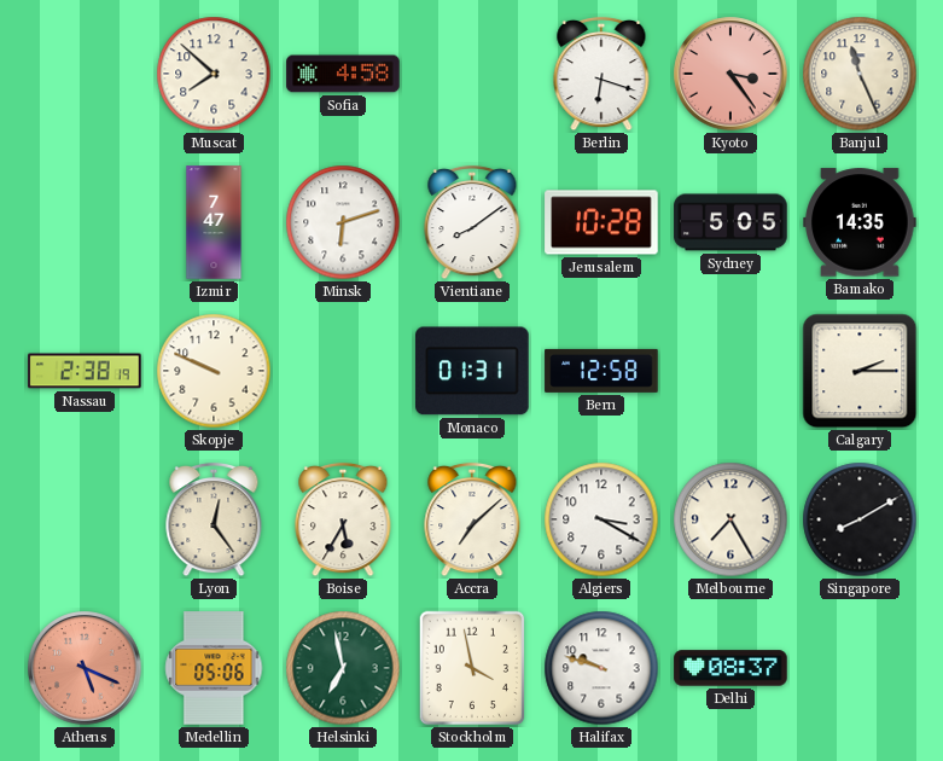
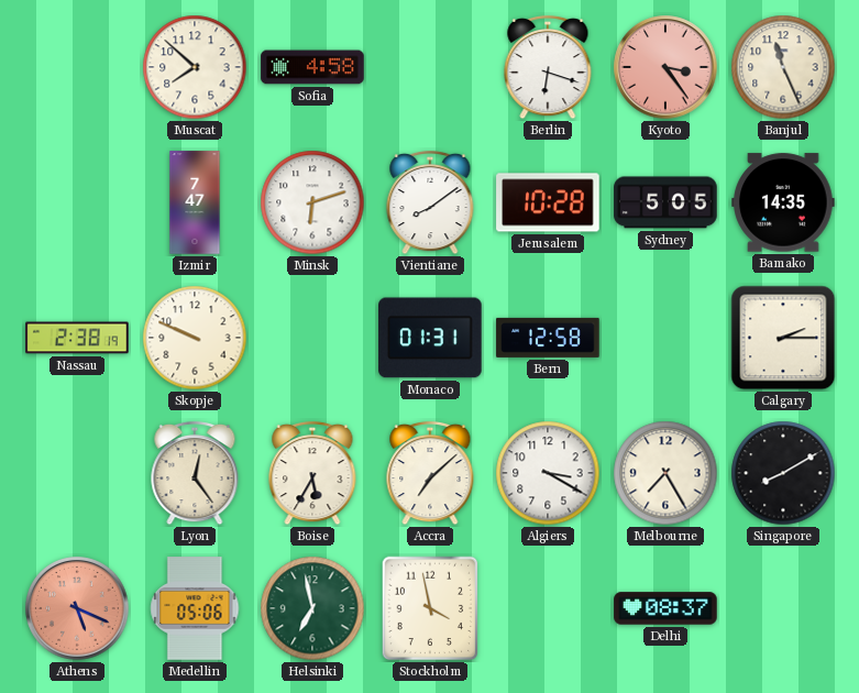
Halifax: 9:48 -> none
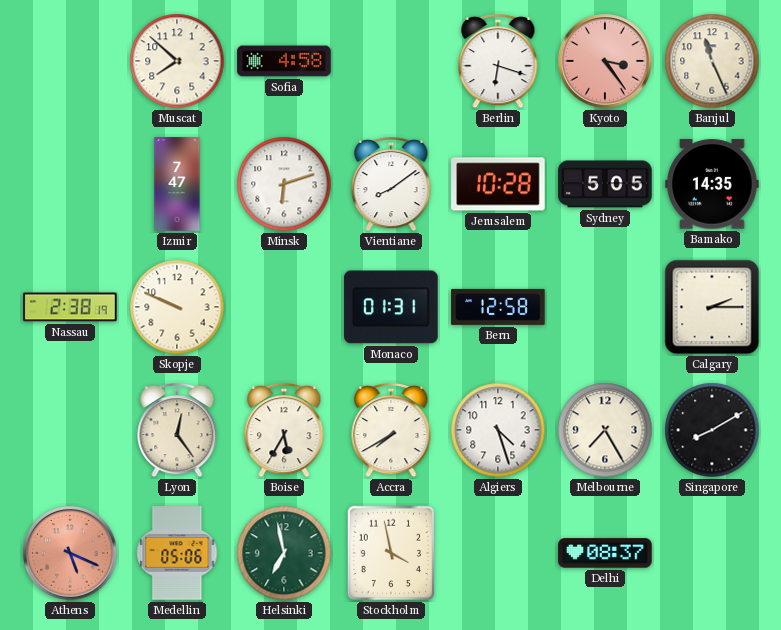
Accra: 7:08 -> 7:40
Algiers: 3:20 -> 4:27
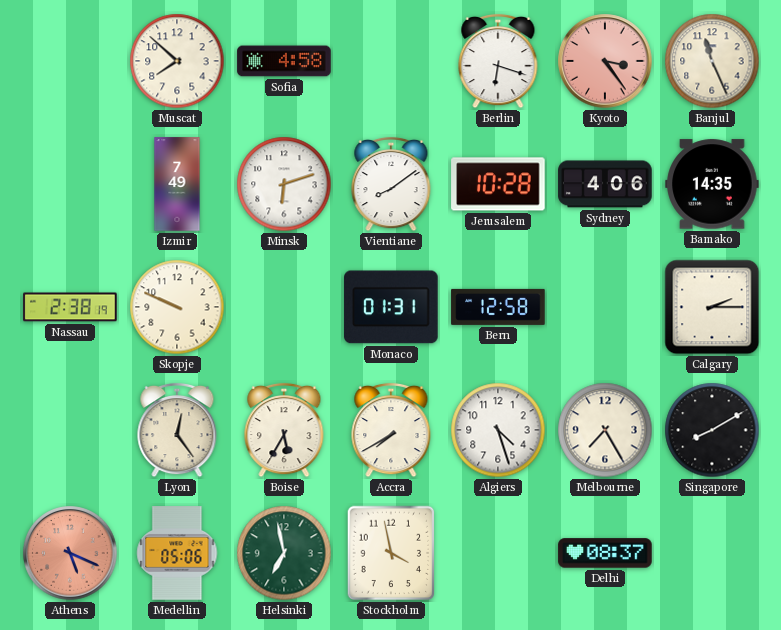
Izmir: 7:47 -> 7:49
Sydney: 5:05 -> 4:06
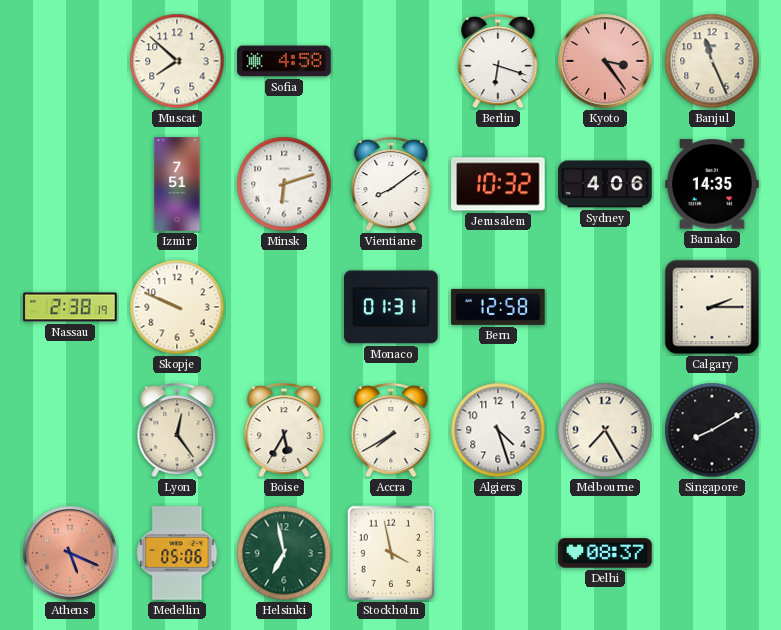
Izmir: 7:49 -> 7:51
Jerusalem: 10:28 -> 10:32
